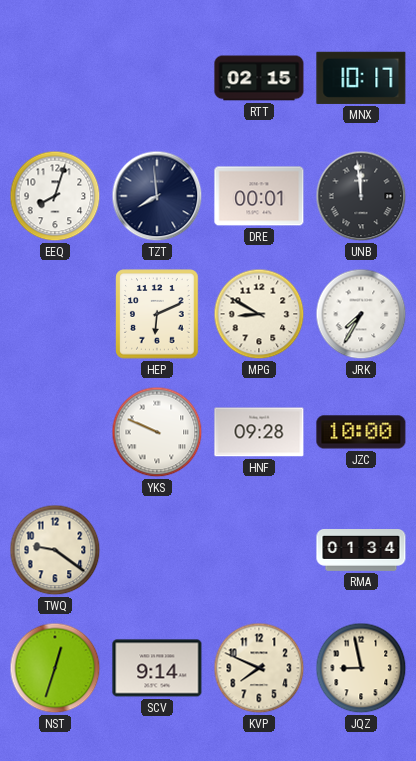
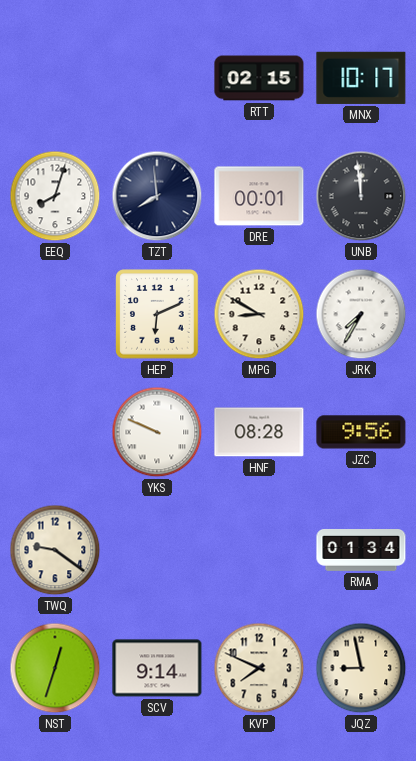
HNF: 09:28 -> 08:28
JZC: 10:00 -> 9:56
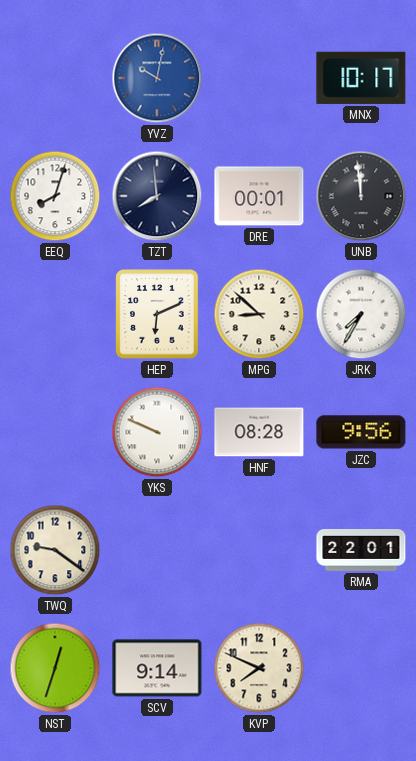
YVZ: none -> 10:02
RTT: 02:15 -> none
MPG: 8:50 -> 8:52
RMA: 01:34 -> 22:01
JQZ: 8:58 -> none
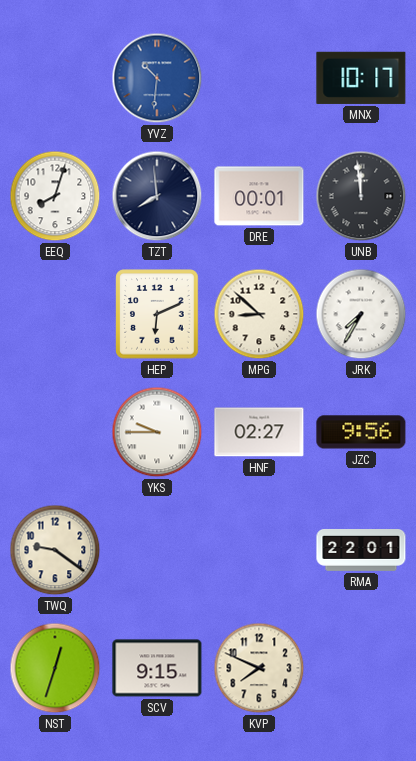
YVZ: 10:02 -> 10:31
YKS: 9:49 -> 9:45
HNF: 08:28 -> 02:27
SCV: 9:14 -> 9:15
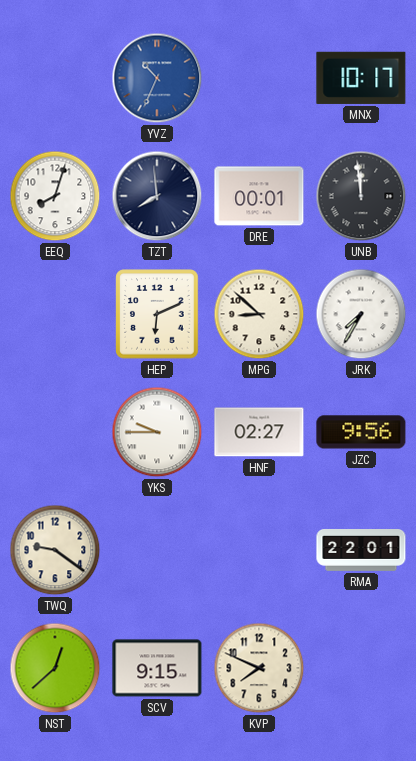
YVZ: 10:31 -> 10:34
NST: 12:33 -> 12:38
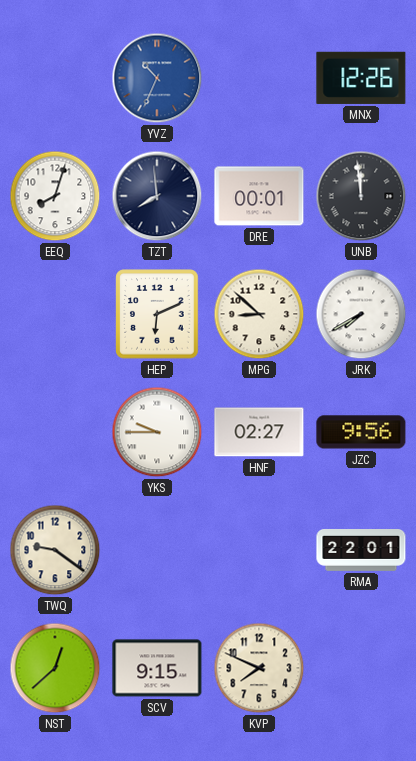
MNX: 10:17 -> 12:26
JRK: 7:35 -> 7:40
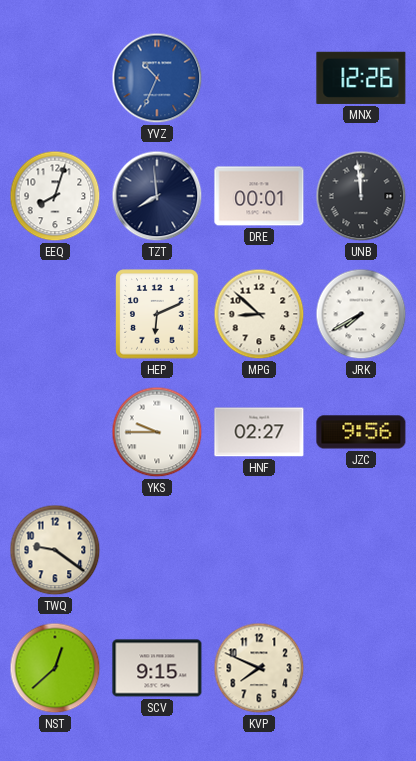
RMA: 22:01 -> none
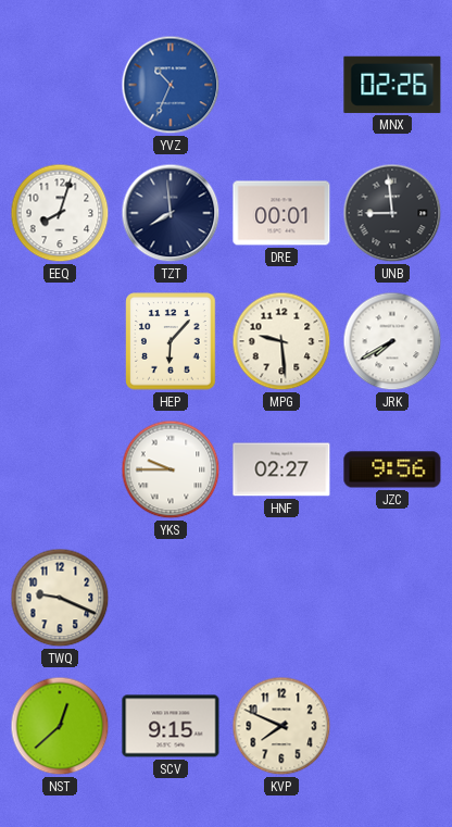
MNX: 12:26 -> 02:26
UNB: 11:59 -> 8:59
HEP: 6:11 -> 6:07
MPG: 8:52 -> 9:29
TWQ: 9:21 -> 9:19
